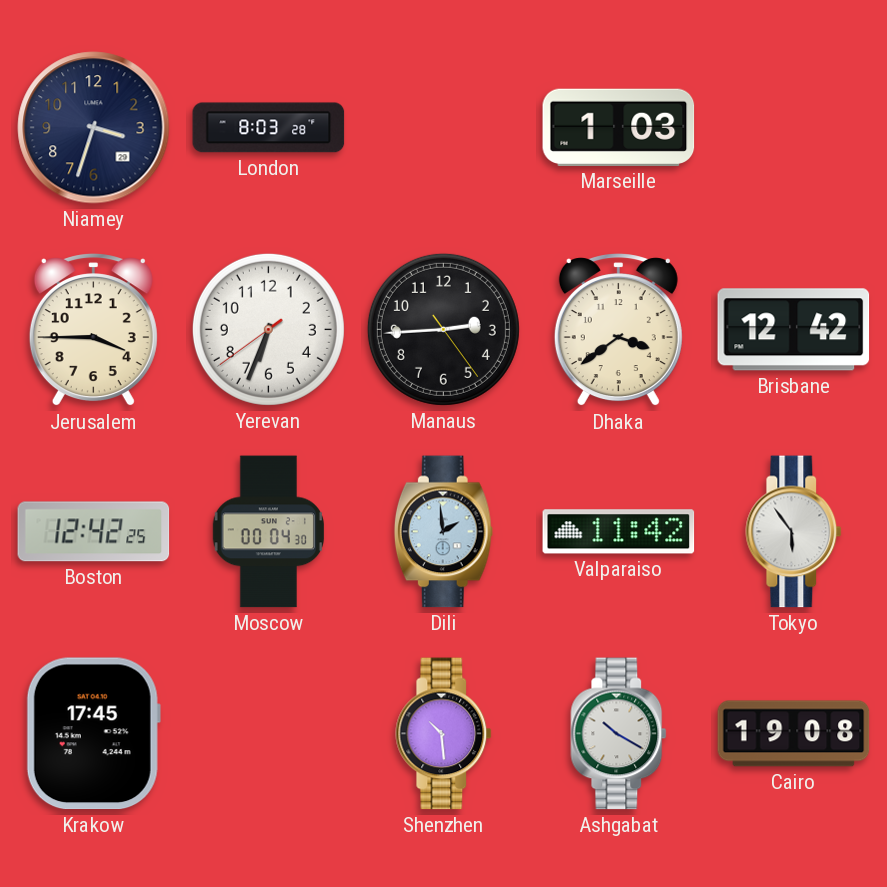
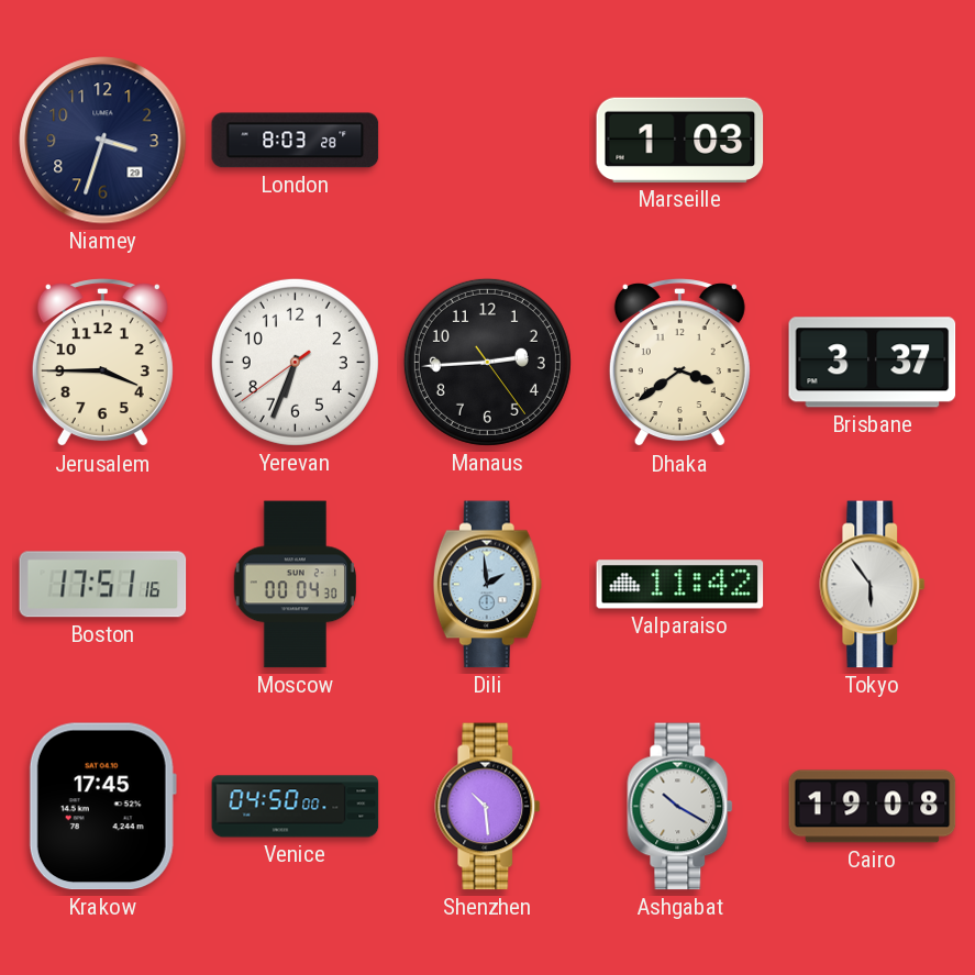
Brisbane: 12:42 -> 3:37
Boston: 12:42 -> 17:51
Venice: none -> 04:50
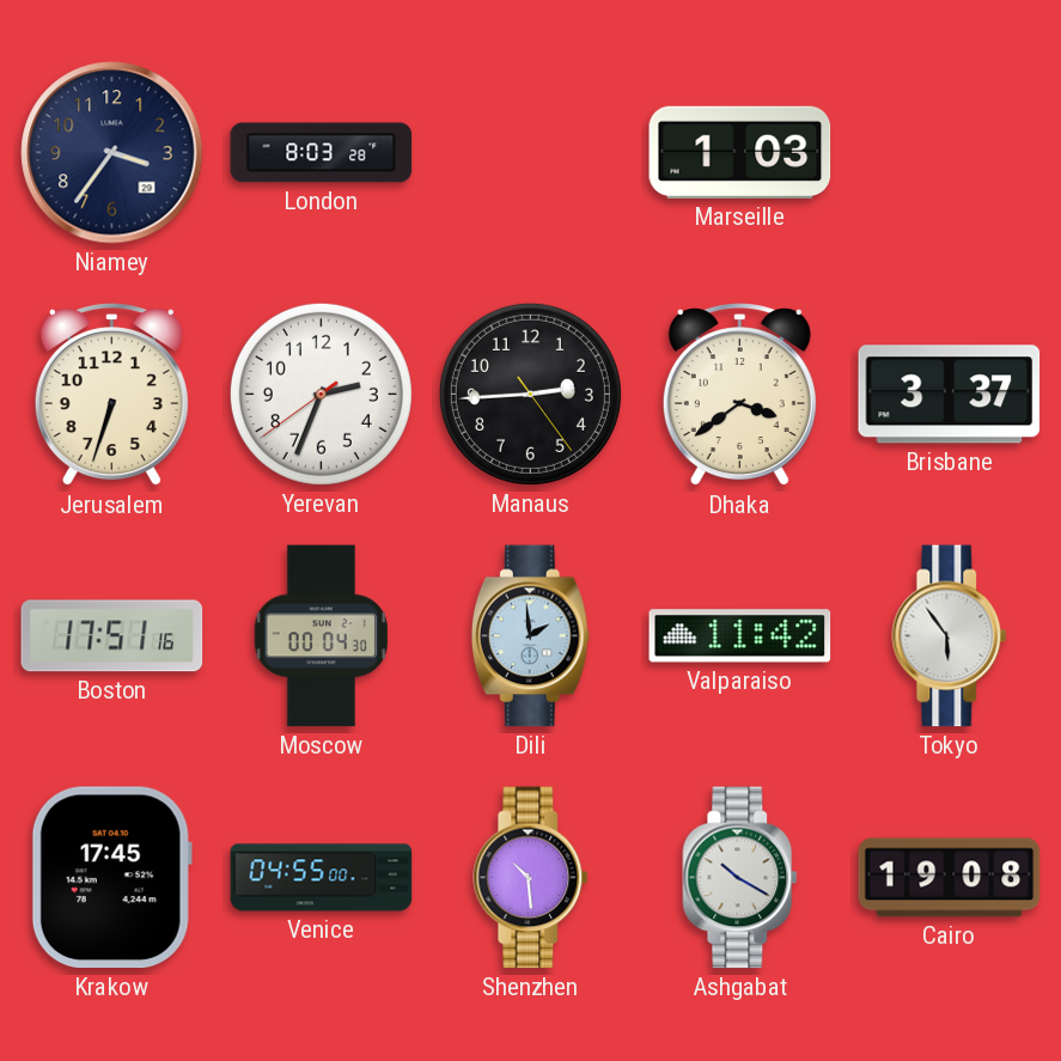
Niamey: 3:33 -> 3:36
Jerusalem: 3:45 -> 6:33
Yerevan: 6:33 -> 2:33
Venice: 04:50 -> 04:55
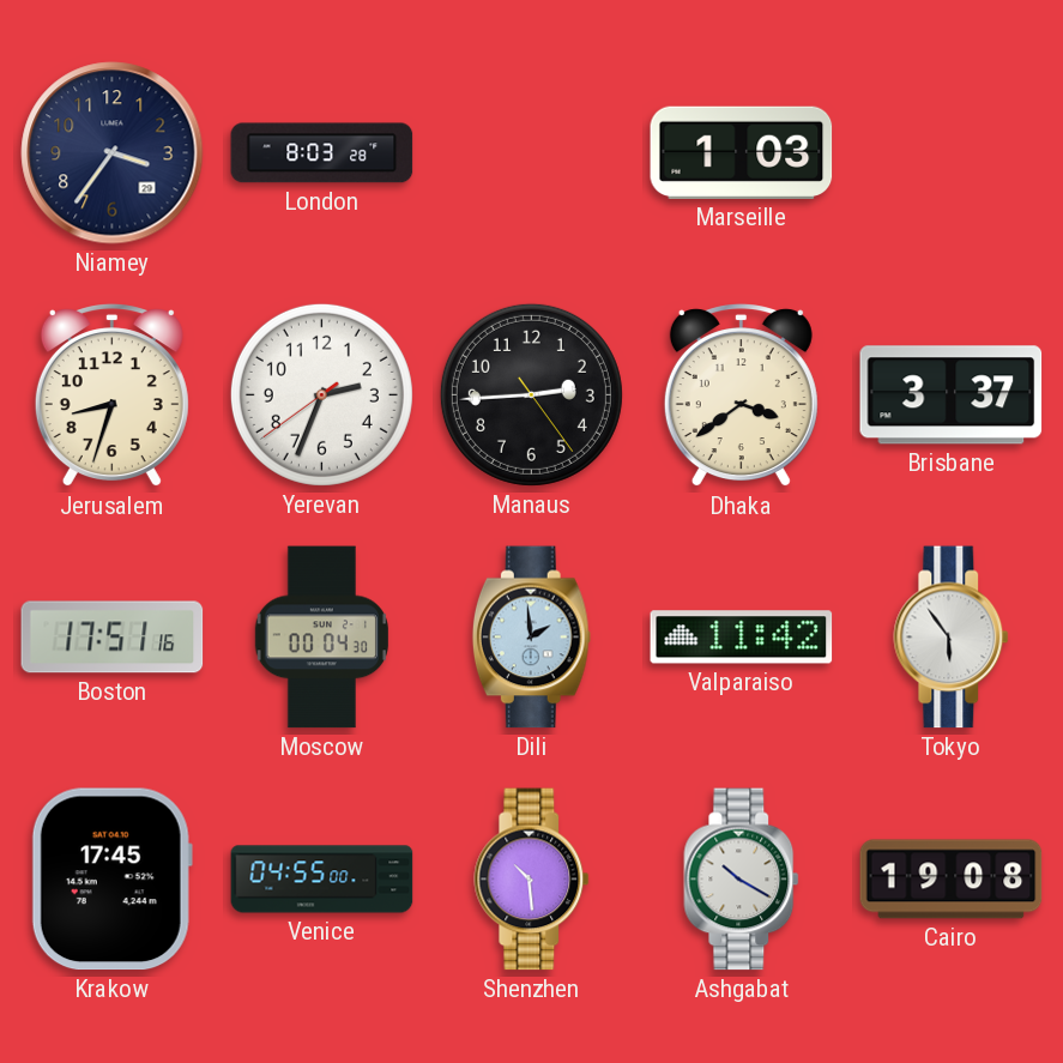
Jerusalem: 6:33 -> 8:33
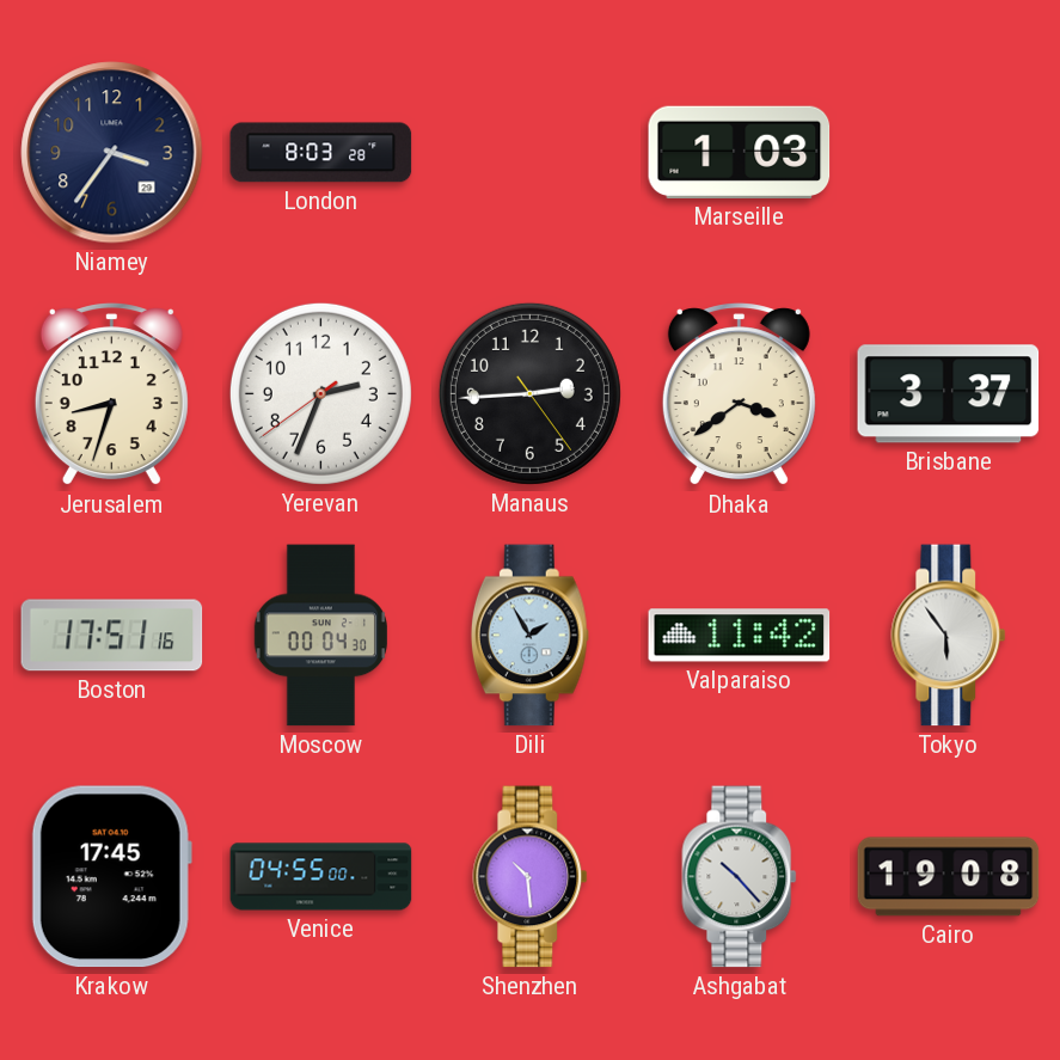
Dili: 1:59 -> 1:55
Ashgabat: 10:20 -> 10:23
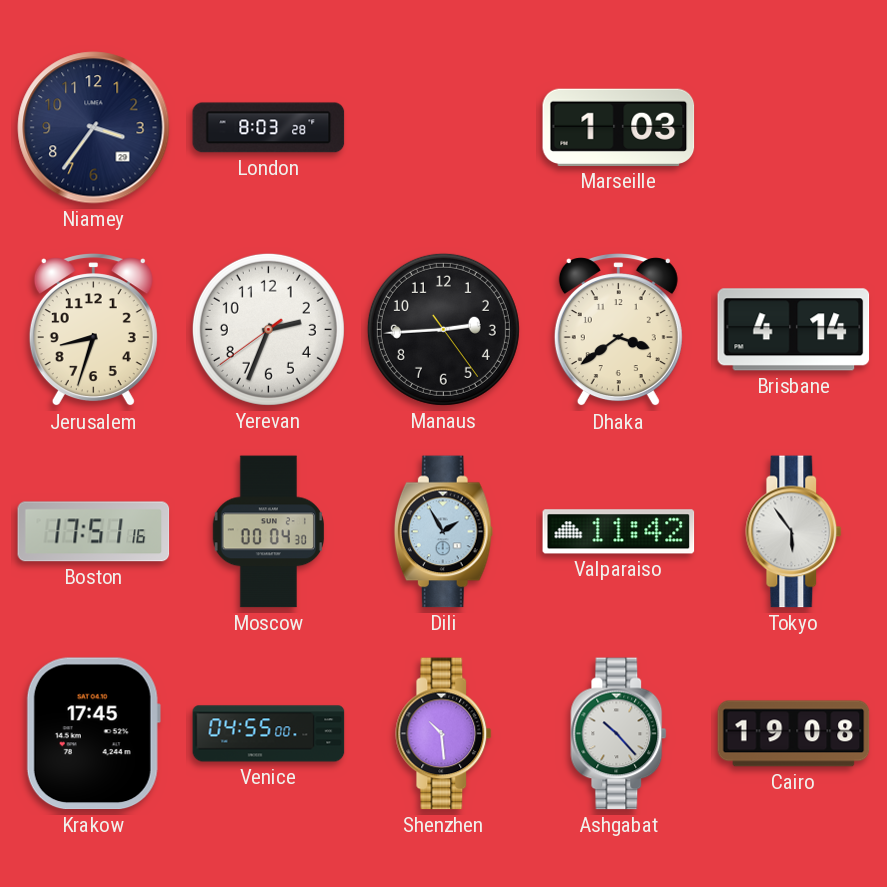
Brisbane: 3:37 -> 4:14
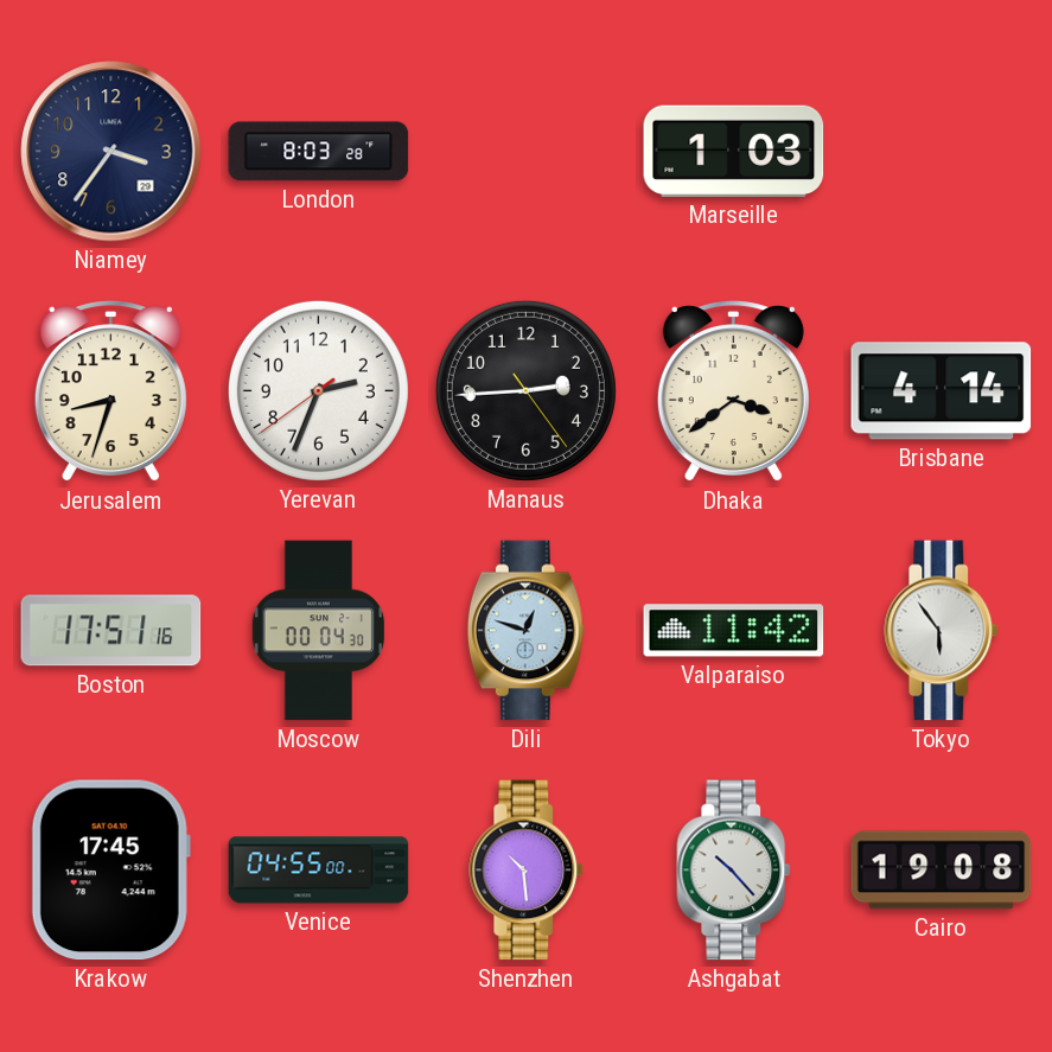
Dili: 1:55 -> 12:48
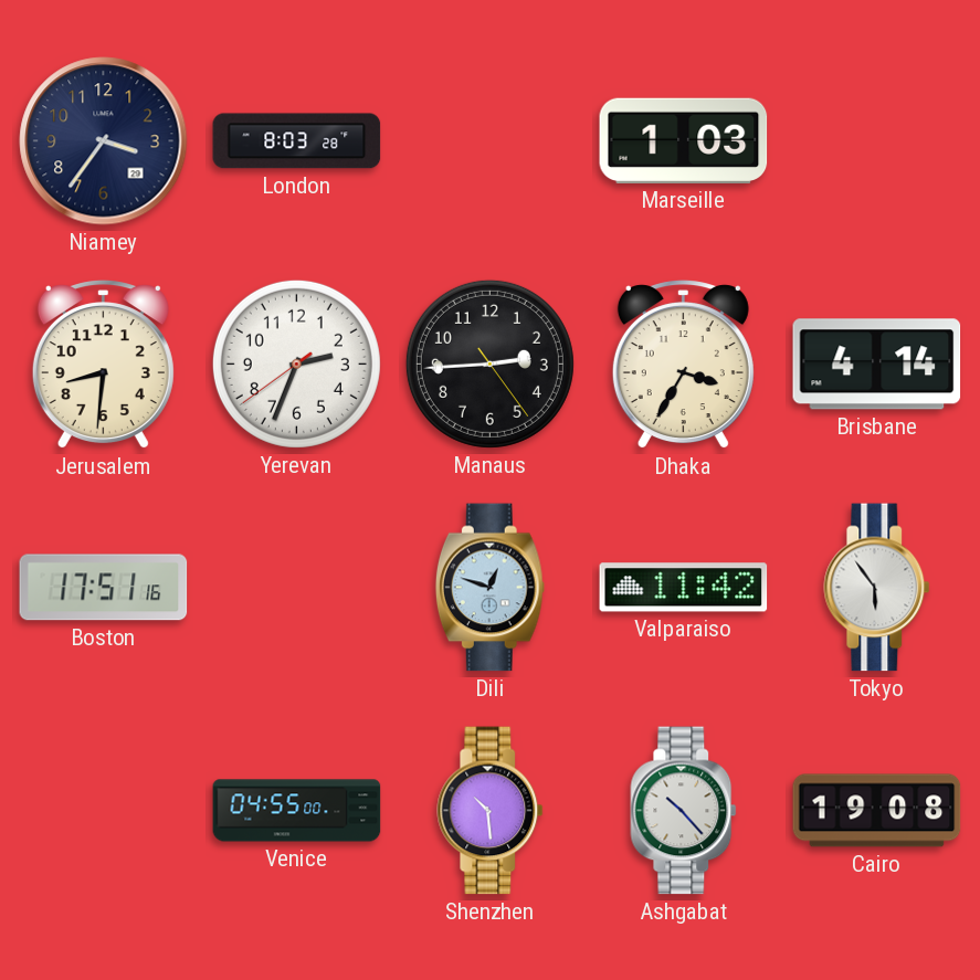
Jerusalem: 8:33 -> 8:31
Dhaka: 3:39 -> 3:35
Moscow: 00:04 -> none
Krakow: 17:45 -> none
